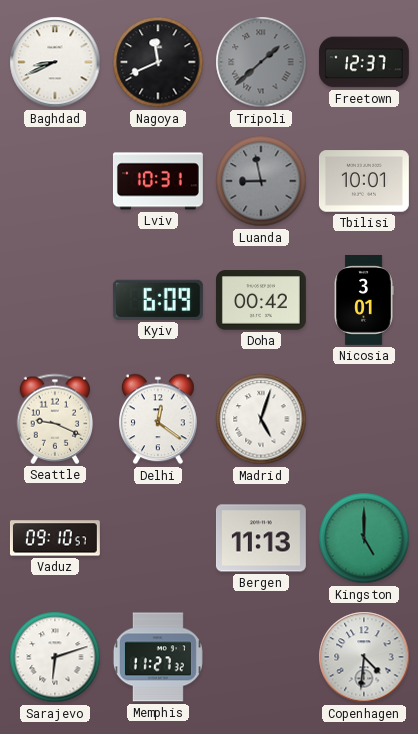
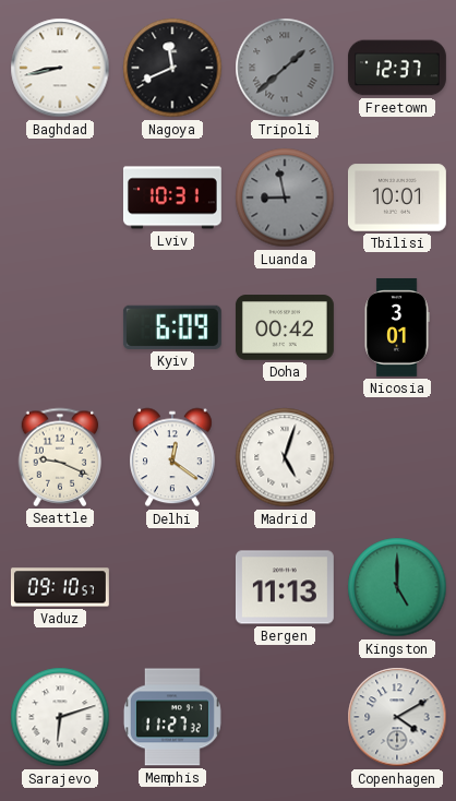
Baghdad: 8:41 -> 8:43
Copenhagen: 4:31 -> 4:10
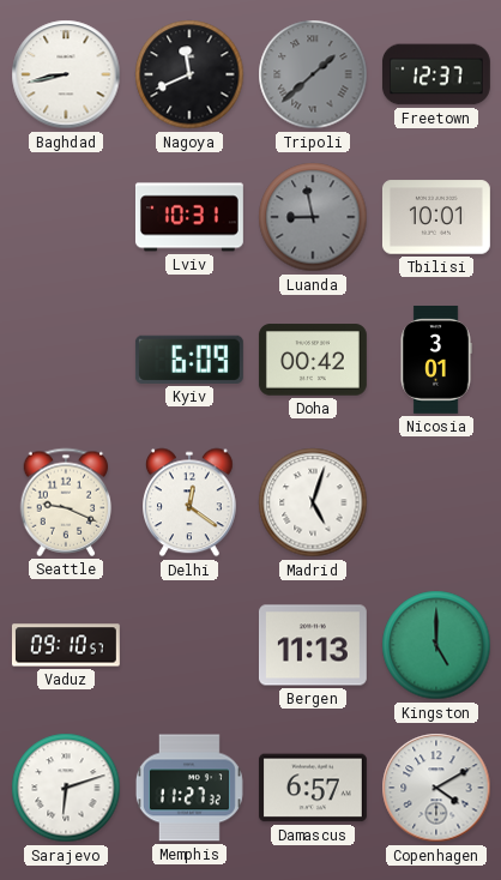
Damascus: none -> 6:57
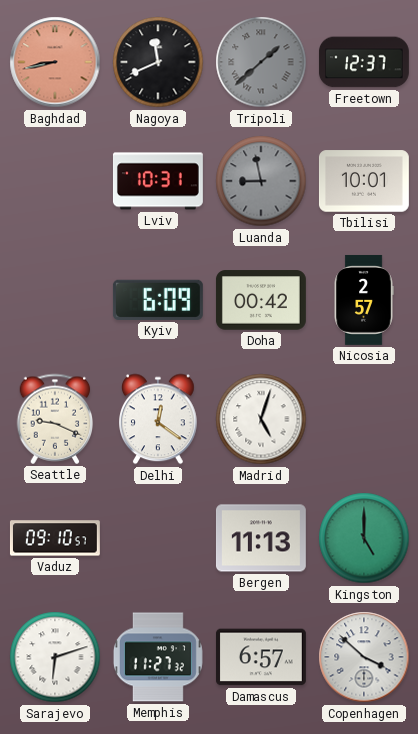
Baghdad dial: white -> salmon
Nicosia: 3:01 -> 2:57
Copenhagen: 4:10 -> 3:52
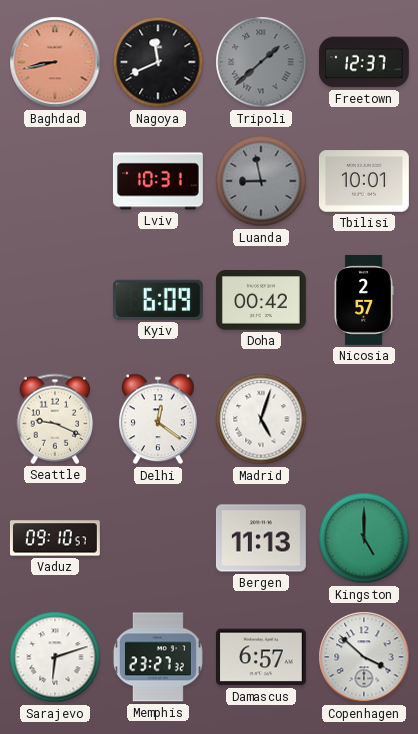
Memphis: 11:27 -> 23:27
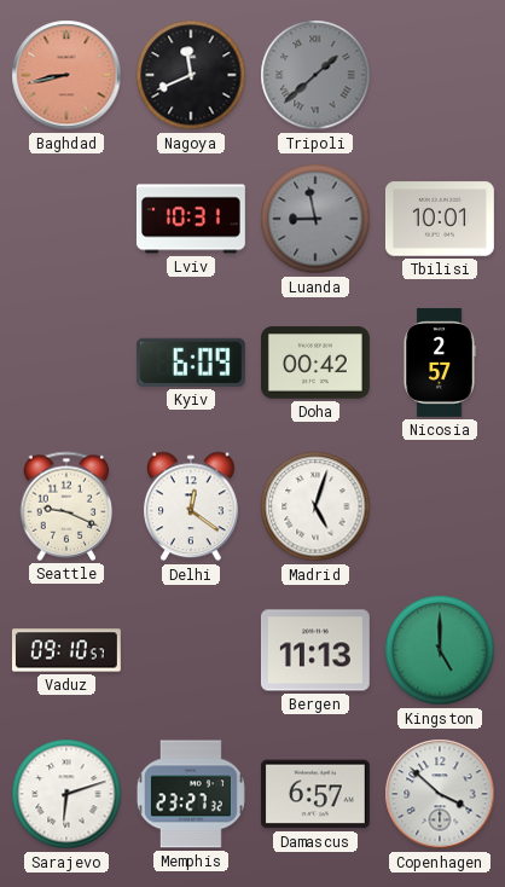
Freetown: 12:37 -> none
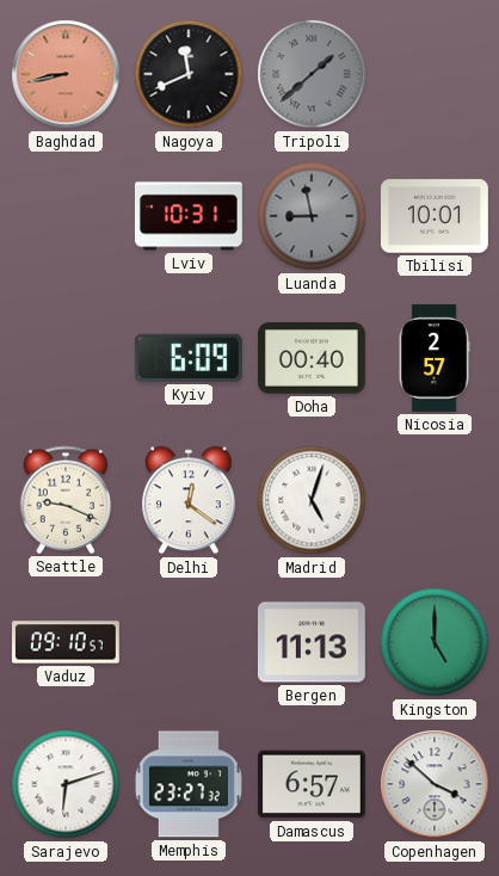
Doha: 00:42 -> 00:40
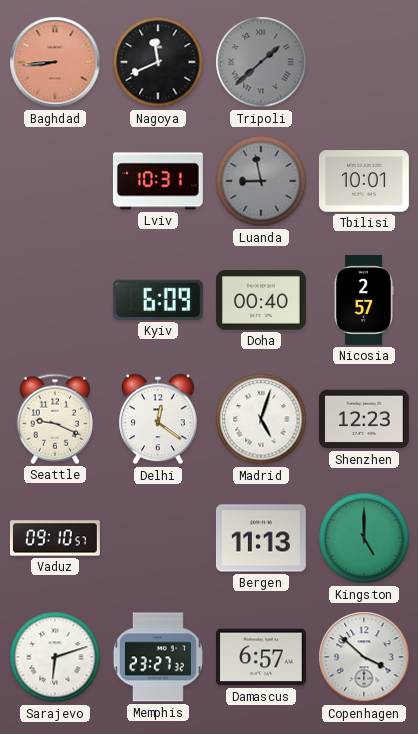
Baghdad: 8:43 -> 8:44
Shenzhen: none -> 12:23
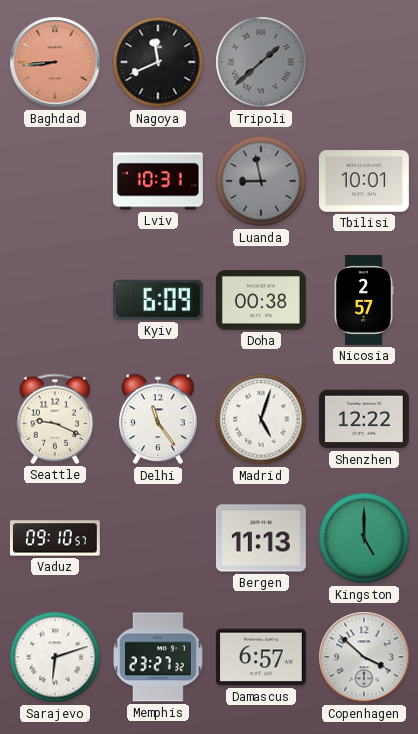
Doha: 00:40 -> 00:38
Delhi: 12:21 -> 11:24
Shenzhen: 12:23 -> 12:22
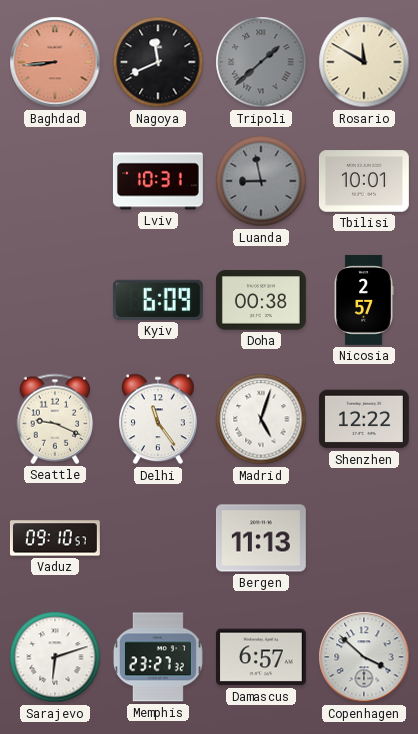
Rosario: none -> 11:50
Kingston: 5:00 -> none
